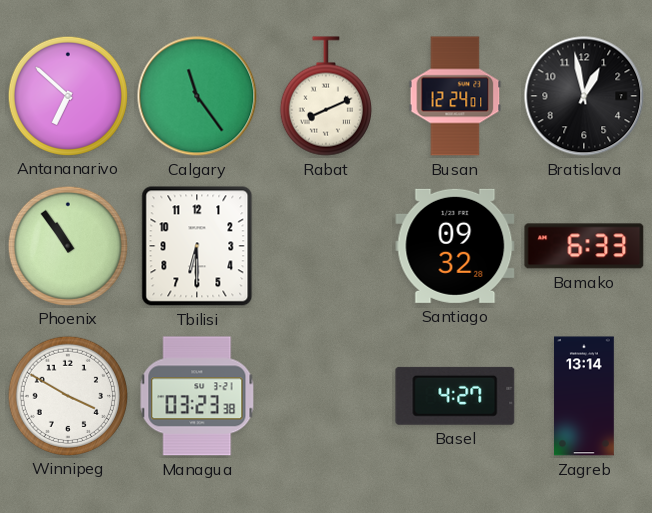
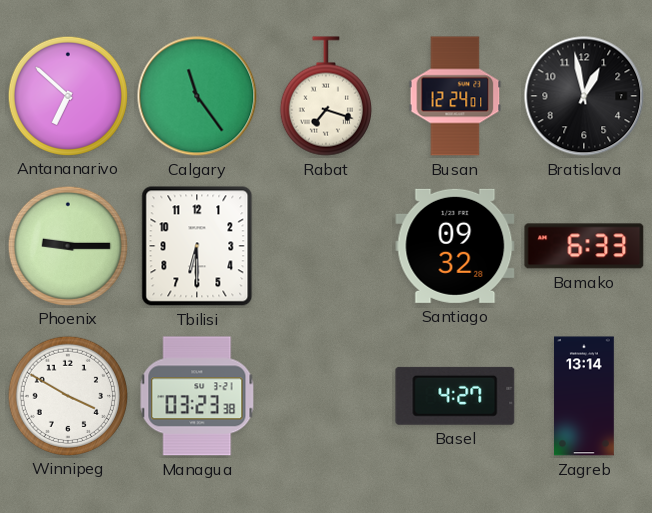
Rabat: 8:11 -> 7:18
Phoenix: 10:54 -> 9:15
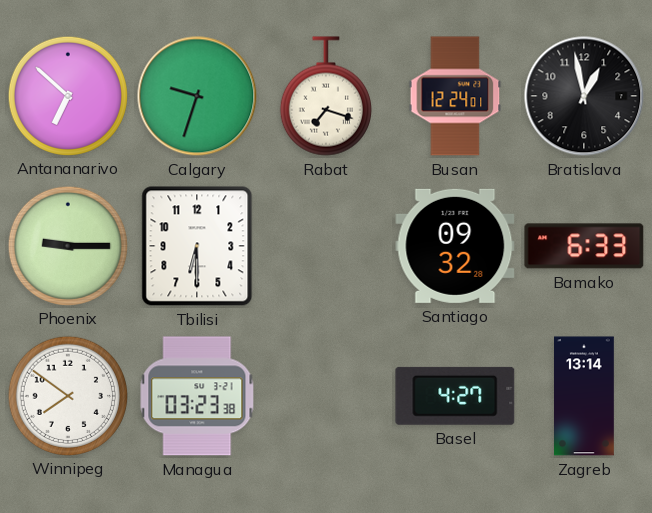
Calgary: 11:24 -> 9:33
Winnipeg: 3:50 -> 7:51
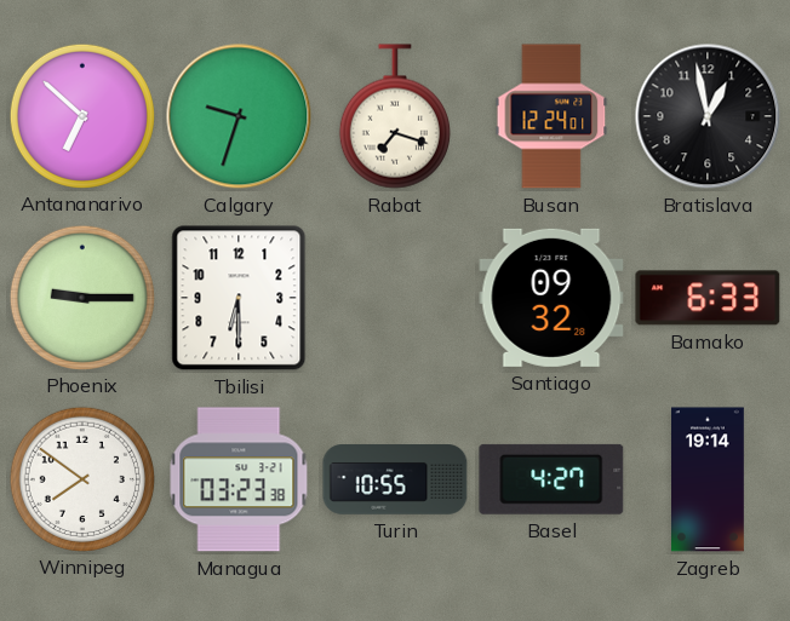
Turin: none -> 10:55
Zagreb: 13:14 -> 19:14
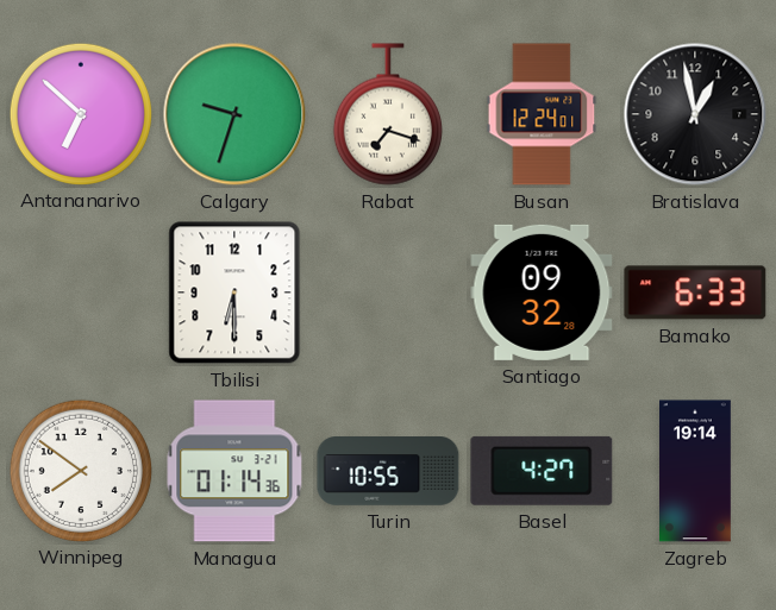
Phoenix: 9:15 -> none
Managua: 03:23 -> 01:14
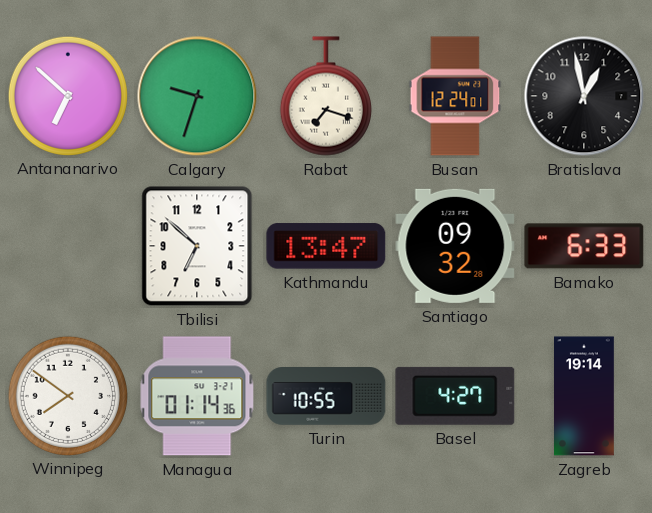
Tbilisi: 6:30 -> 6:52
Kathmandu: none -> 13:47
